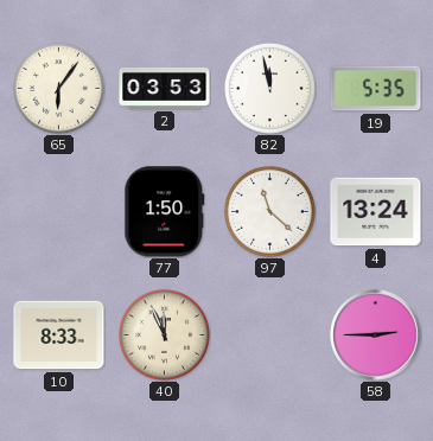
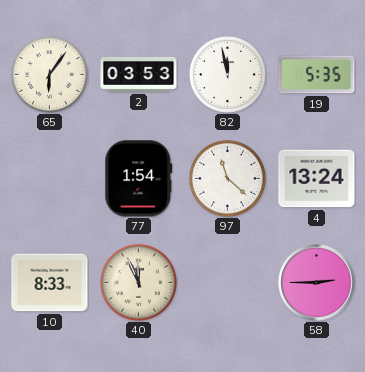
77: 1:50 -> 1:54
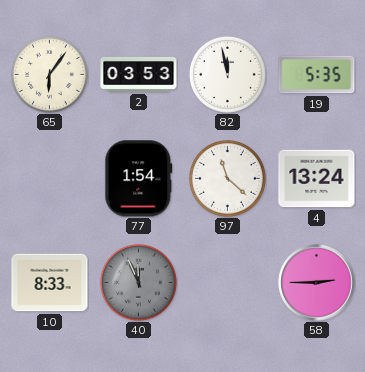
40 dial: cream -> grey
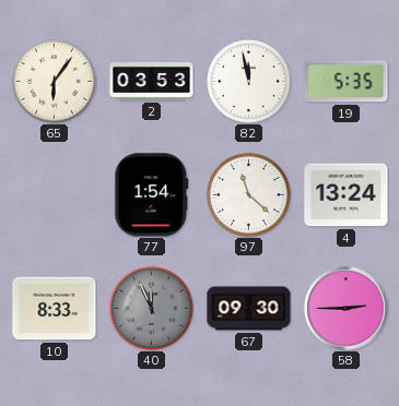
67: none -> 09:30
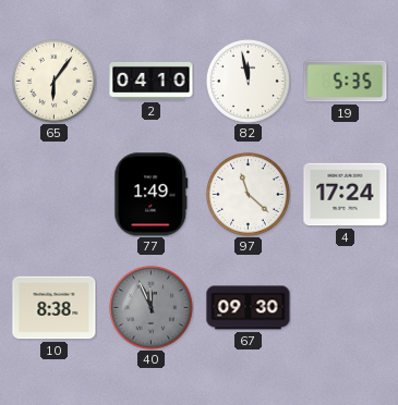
2: 03:53 -> 04:10
77: 1:54 -> 1:49
4: 13:24 -> 17:24
10: 8:33 -> 8:38
58: 2:45 -> none
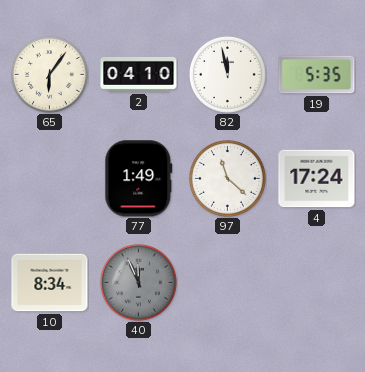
10: 8:38 -> 8:34
67: 09:30 -> none
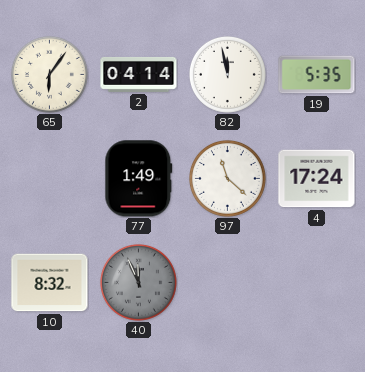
2: 04:10 -> 04:14
10: 8:34 -> 8:32
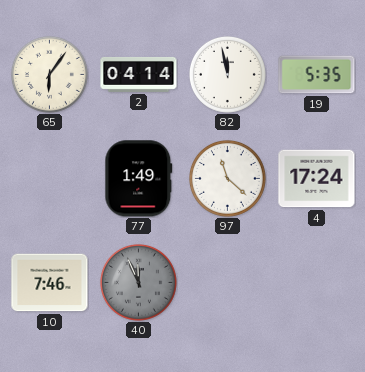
10: 8:32 -> 7:46
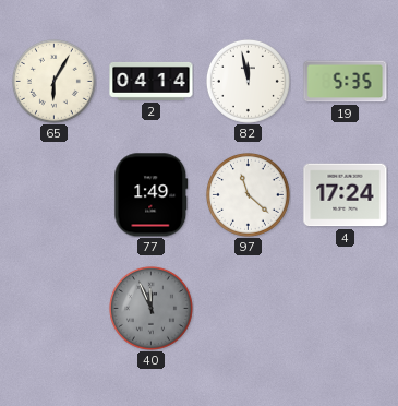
65: 6:06 -> 6:05
10: 7:46 -> none
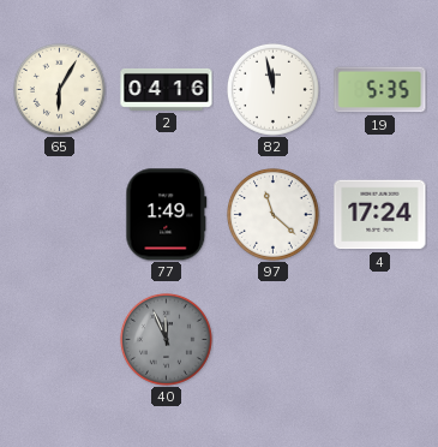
2: 04:14 -> 04:16
